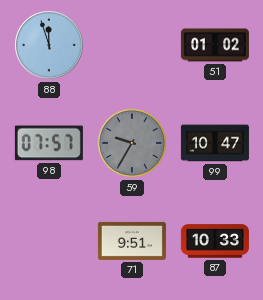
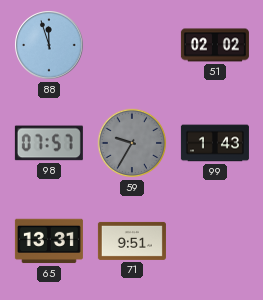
51: 01:02 -> 02:02
99: 10:47 -> 1:43
65: none -> 13:31
87: 10:33 -> none
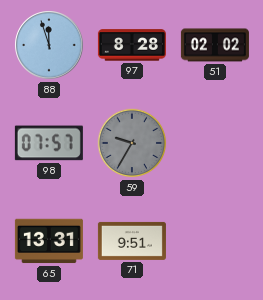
97: none -> 8:28
99: 1:43 -> none
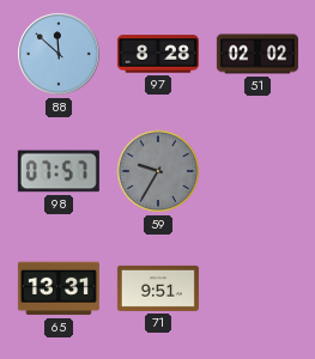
88: 11:57 -> 11:52
